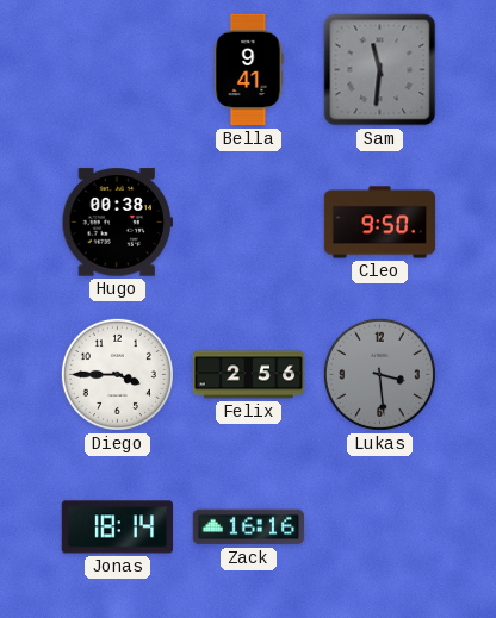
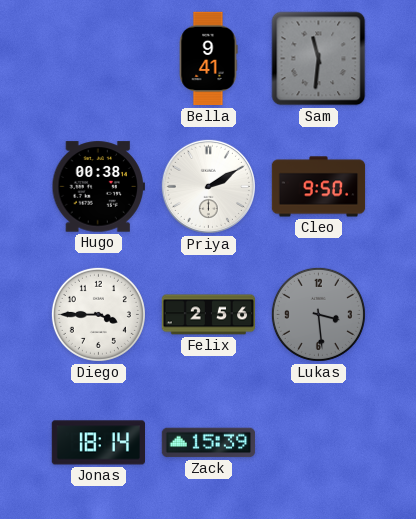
Priya: none -> 2:10
Zack: 16:16 -> 15:39
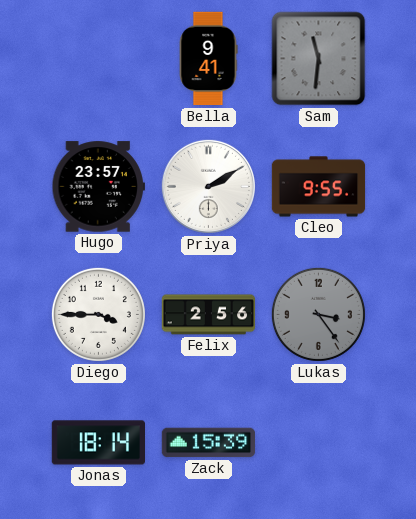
Hugo: 00:38 -> 23:57
Cleo: 9:50 -> 9:55
Lukas: 3:29 -> 3:24
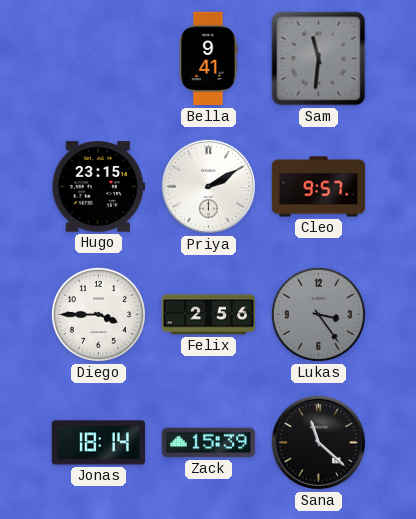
Hugo: 23:57 -> 23:15
Cleo: 9:55 -> 9:57
Sana: none -> 11:22
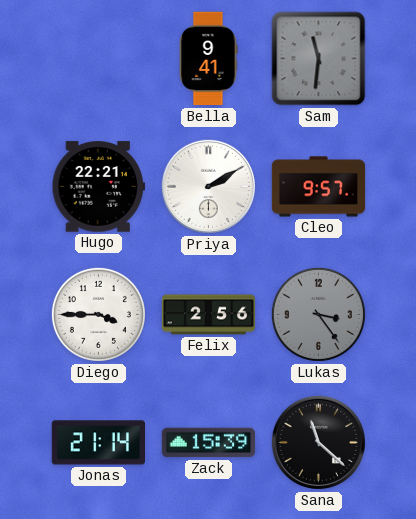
Hugo: 23:15 -> 22:21
Jonas: 18:14 -> 21:14
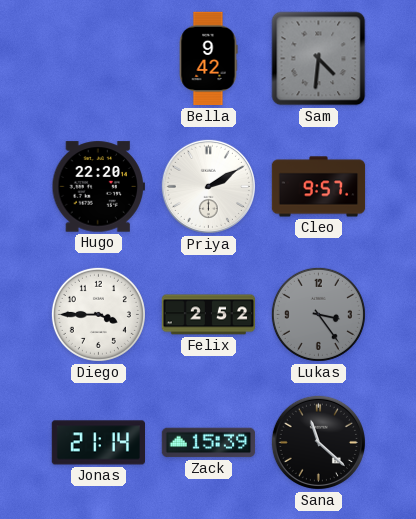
Bella: 9:41 -> 9:42
Sam: 11:31 -> 4:31
Hugo: 22:21 -> 22:20
Felix: 2:56 -> 2:52
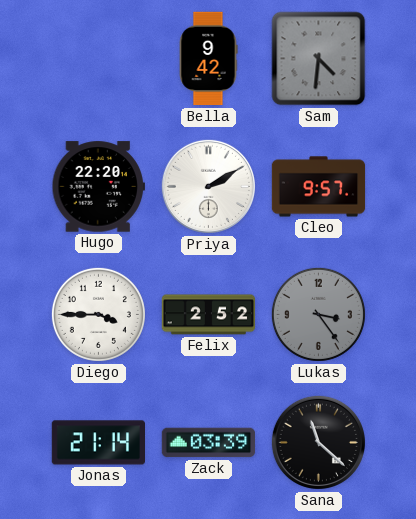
Zack: 15:39 -> 03:39
